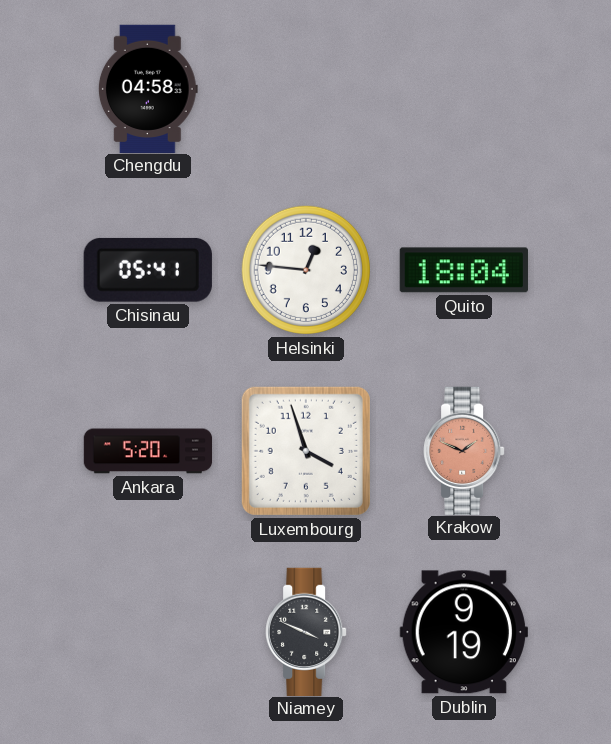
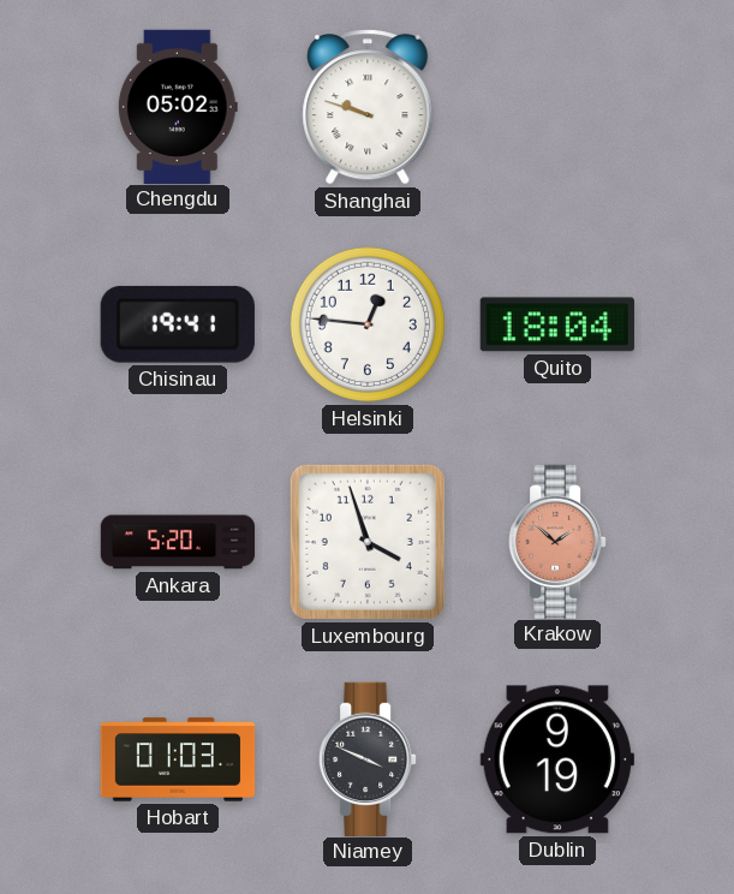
Chengdu: 04:58 -> 05:02
Shanghai: none -> 9:48
Chisinau: 05:41 -> 19:41
Krakow: 1:49 -> 1:52
Hobart: none -> 01:03
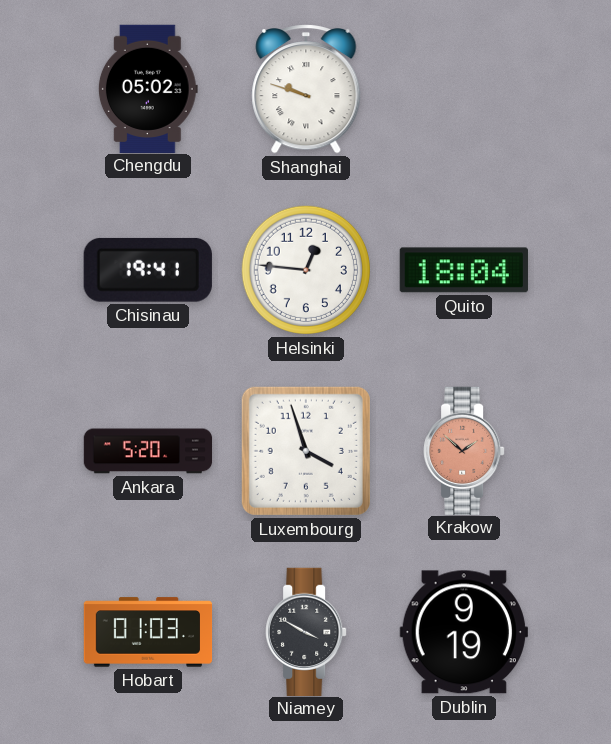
Niamey: 3:49 -> 3:50
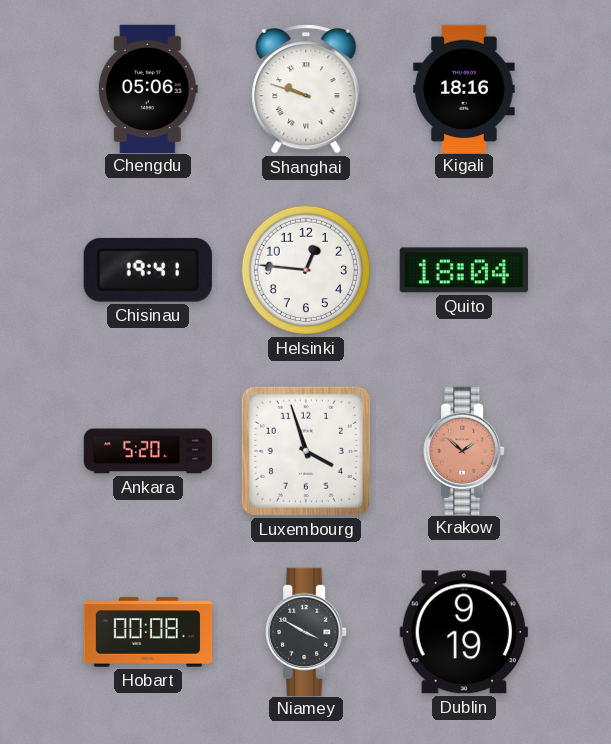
Chengdu: 05:02 -> 05:06
Kigali: none -> 18:16
Hobart: 01:03 -> 00:08
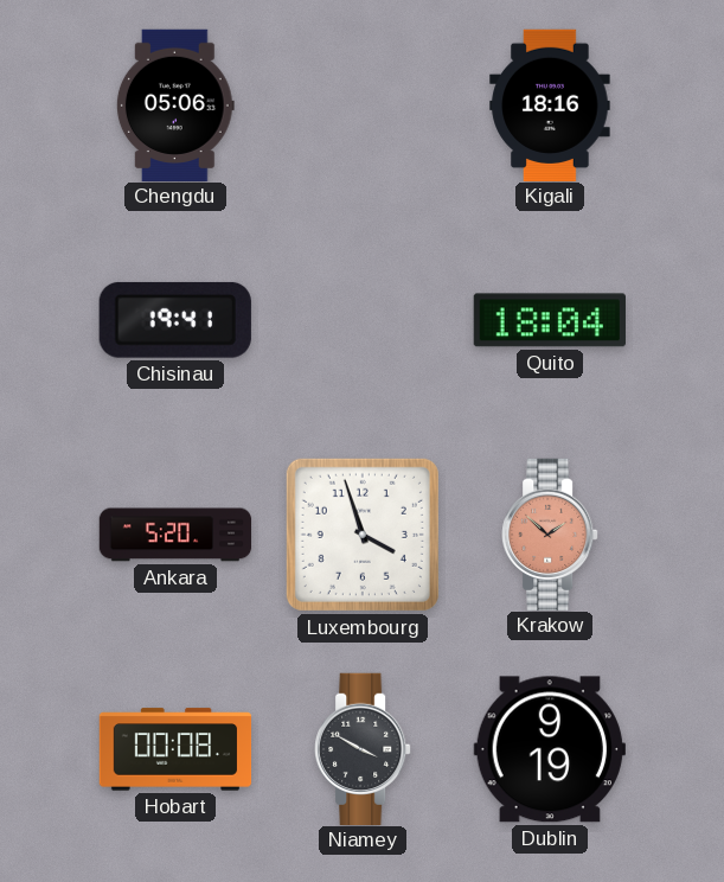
Shanghai: 9:48 -> none
Helsinki: 12:46 -> none
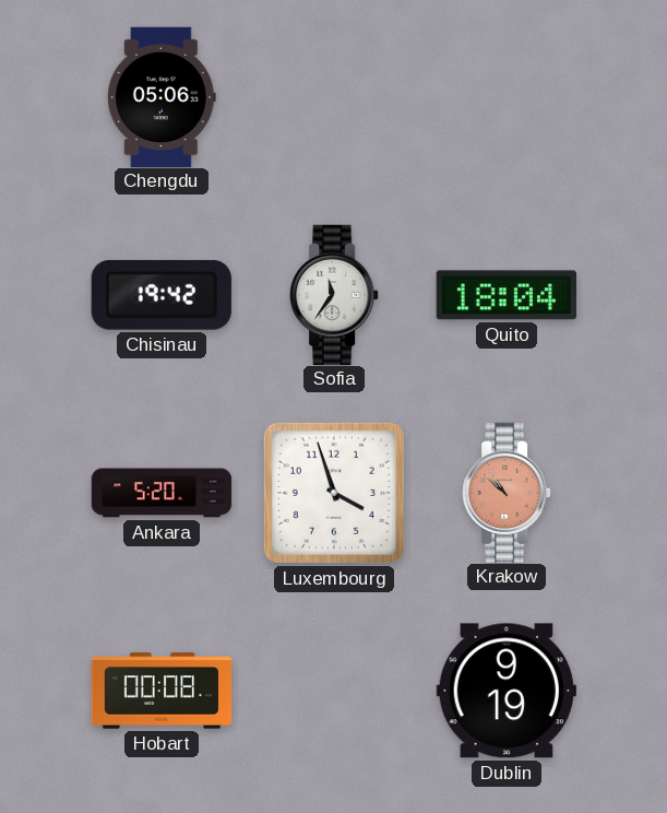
Kigali: 18:16 -> none
Chisinau: 19:41 -> 19:42
Sofia: none -> 11:36
Krakow: 1:52 -> 10:52
Niamey: 3:50 -> none
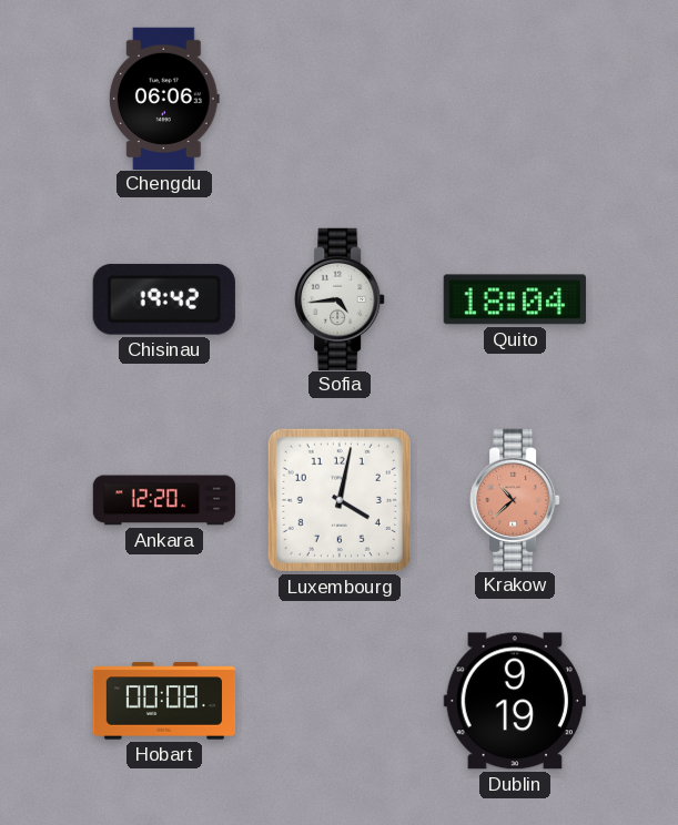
Chengdu: 05:06 -> 06:06
Sofia: 11:36 -> 4:44
Ankara: 5:20 -> 12:20
Luxembourg: 3:57 -> 4:02
Krakow: 10:52 -> 10:38
